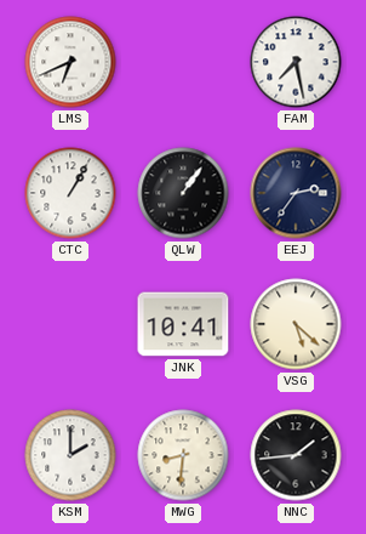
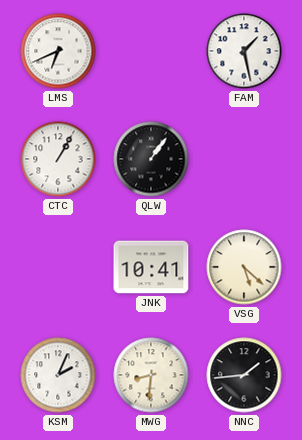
FAM: 7:28 -> 1:28
EEJ: 2:36 -> none
KSM: 2:00 -> 2:04
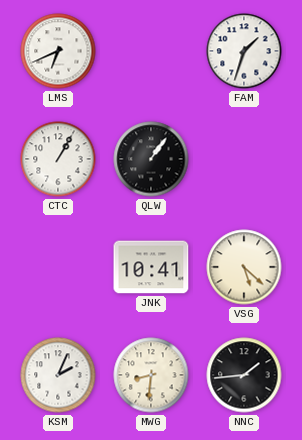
FAM: 1:28 -> 1:33
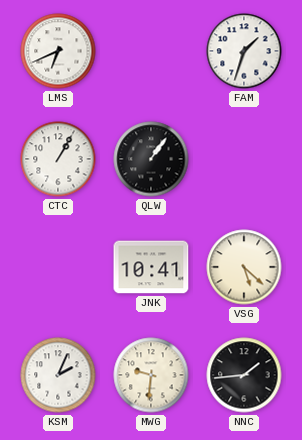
MWG: 8:31 -> 9:31
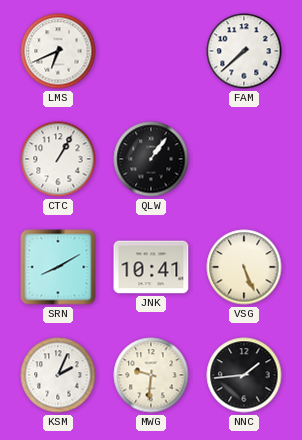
FAM: 1:33 -> 7:38
SRN: none -> 8:10
VSG: 5:22 -> 5:26
